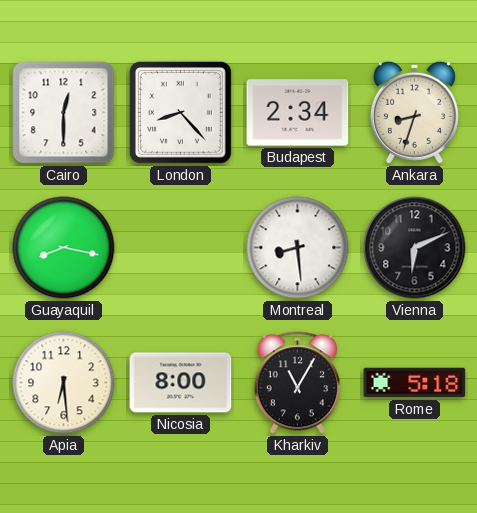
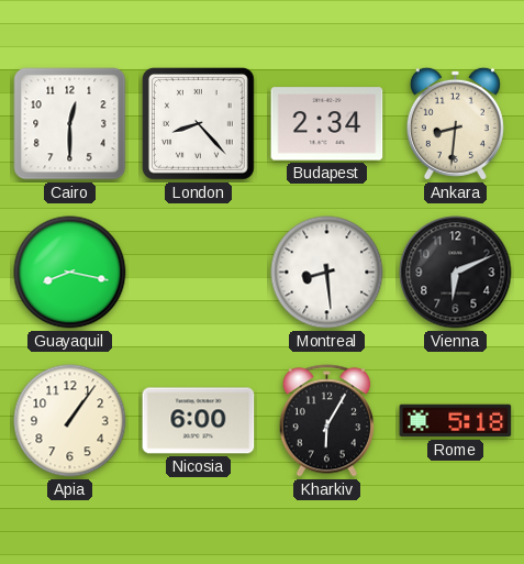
Ankara: 8:33 -> 8:31
Apia: 6:29 -> 1:06
Nicosia: 8:00 -> 6:00
Kharkiv: 11:05 -> 6:05
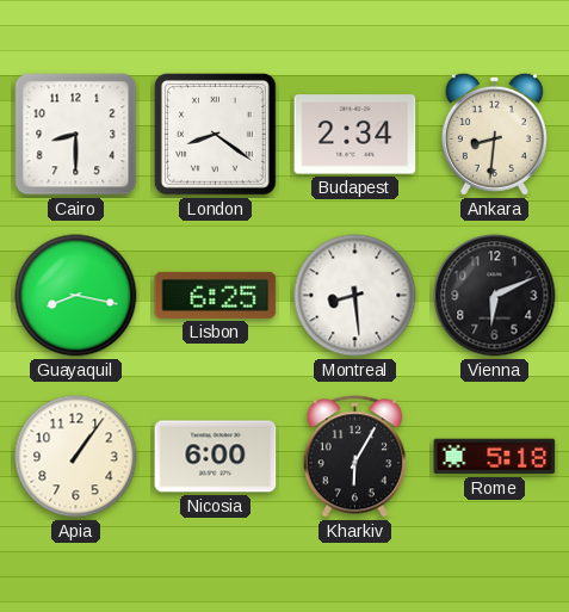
Cairo: 12:30 -> 8:30
London: 8:23 -> 8:21
Lisbon: none -> 6:25
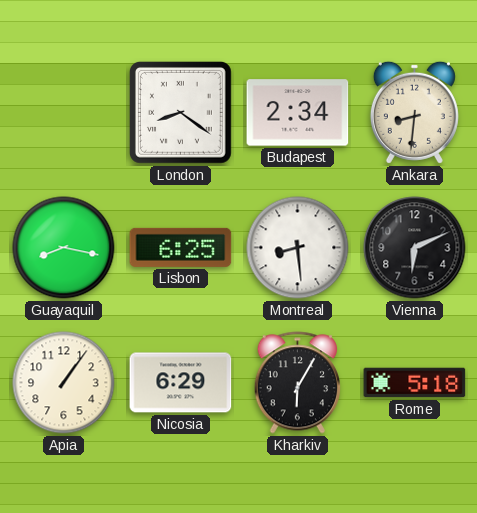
Cairo: 8:30 -> none
Nicosia: 6:00 -> 6:29
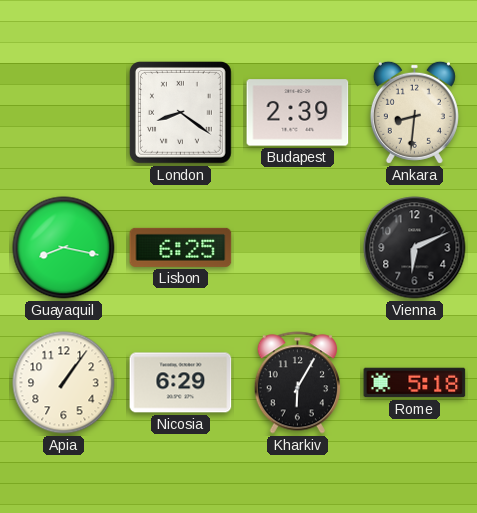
Budapest: 2:34 -> 2:39
Montreal: 8:29 -> none
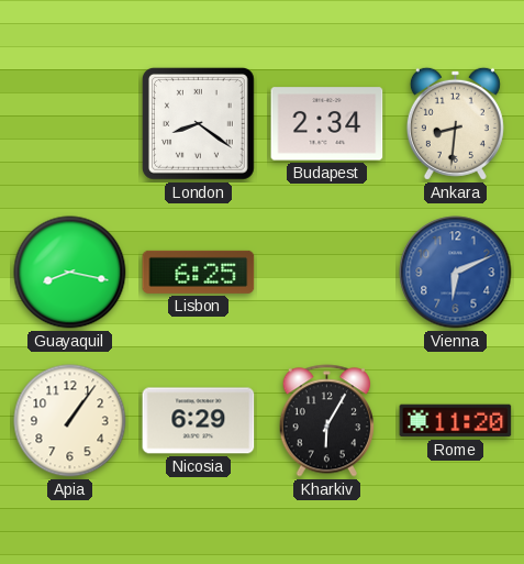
Budapest: 2:39 -> 2:34
Vienna dial: black -> blue
Rome: 5:18 -> 11:20
